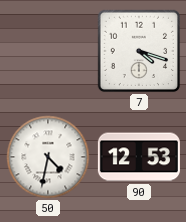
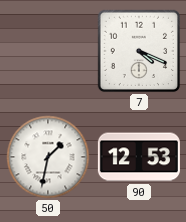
7: 4:18 -> 4:19
50: 4:32 -> 1:32
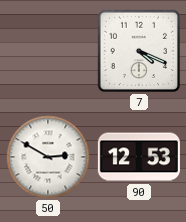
50: 1:32 -> 2:50
